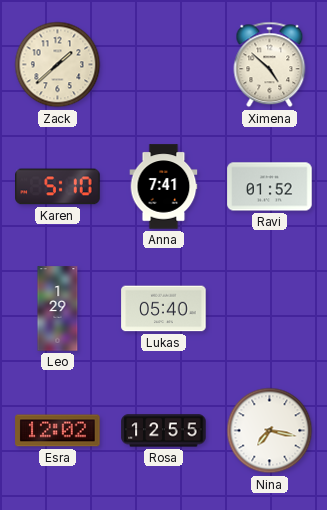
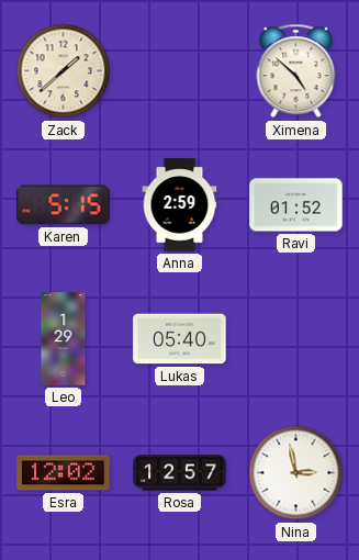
Karen: 5:10 -> 5:15
Anna: 7:41 -> 2:59
Rosa: 12:55 -> 12:57
Nina: 7:17 -> 2:58
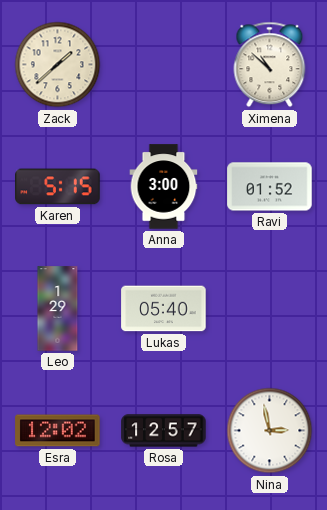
Ximena: 4:52 -> 10:52
Anna: 2:59 -> 3:00
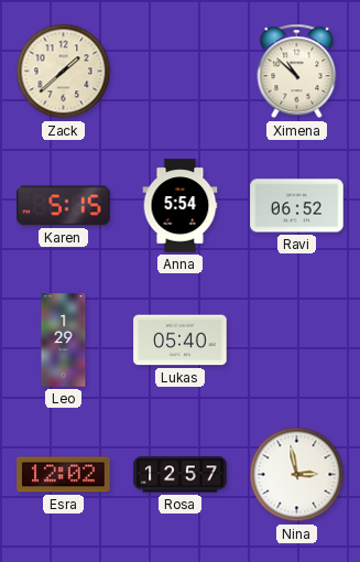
Anna: 3:00 -> 5:54
Ravi: 01:52 -> 06:52
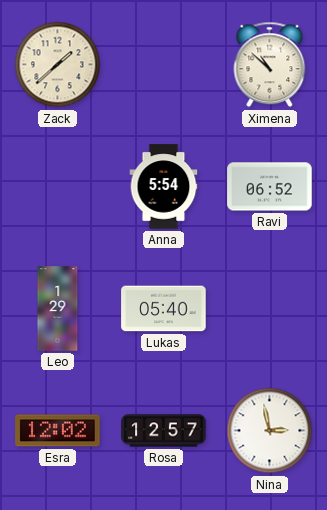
Karen: 5:15 -> none
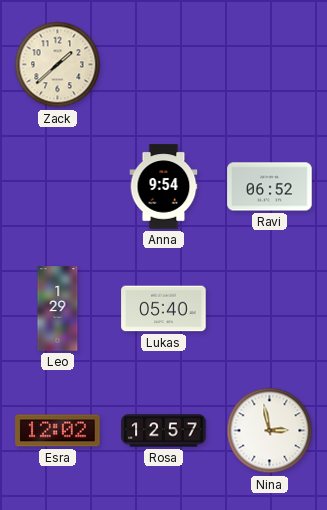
Ximena: 10:52 -> none
Anna: 5:54 -> 9:54
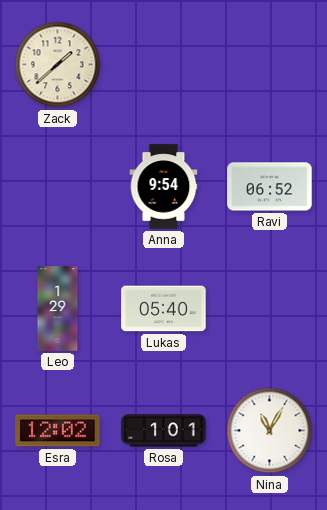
Rosa: 12:57 -> 1:01
Nina: 2:58 -> 11:05
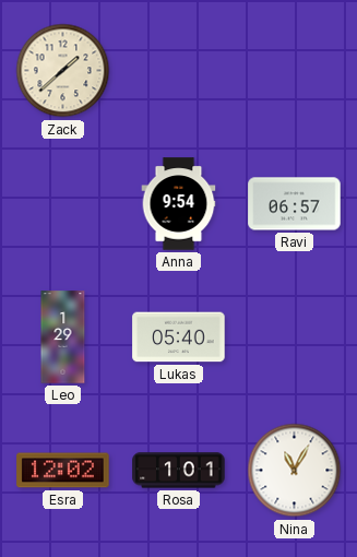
Ravi: 06:52 -> 06:57
